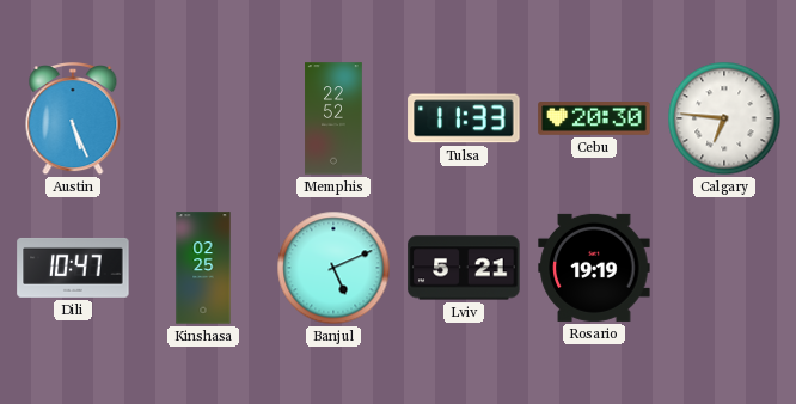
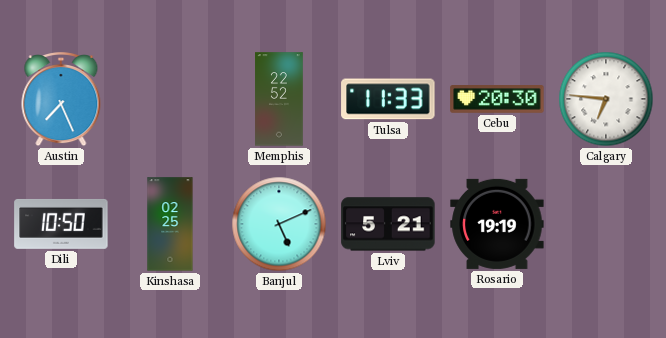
Austin: 5:26 -> 7:26
Dili: 10:47 -> 10:50
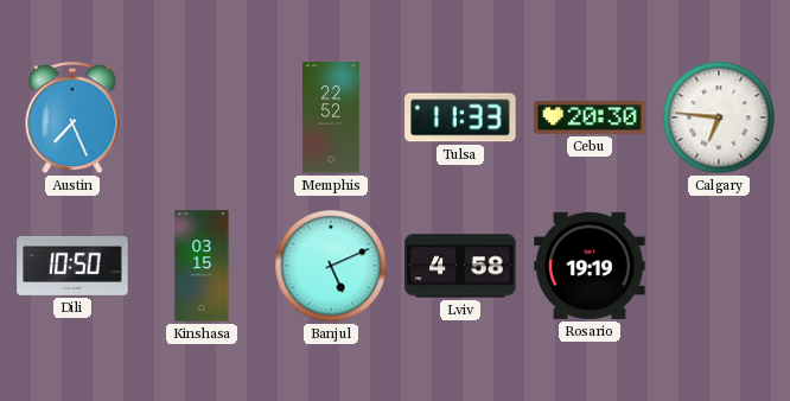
Kinshasa: 02:25 -> 03:15
Lviv: 5:21 -> 4:58
